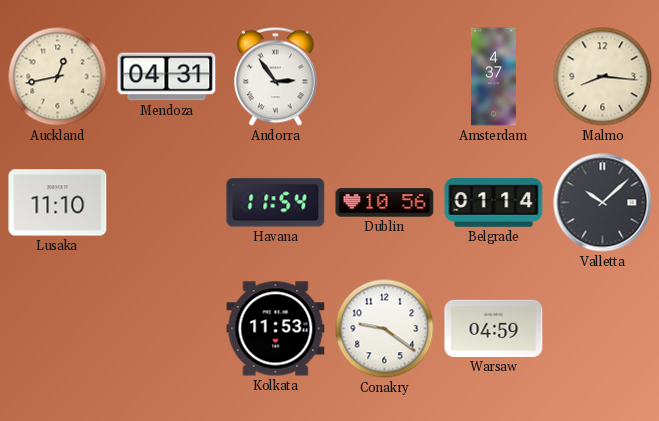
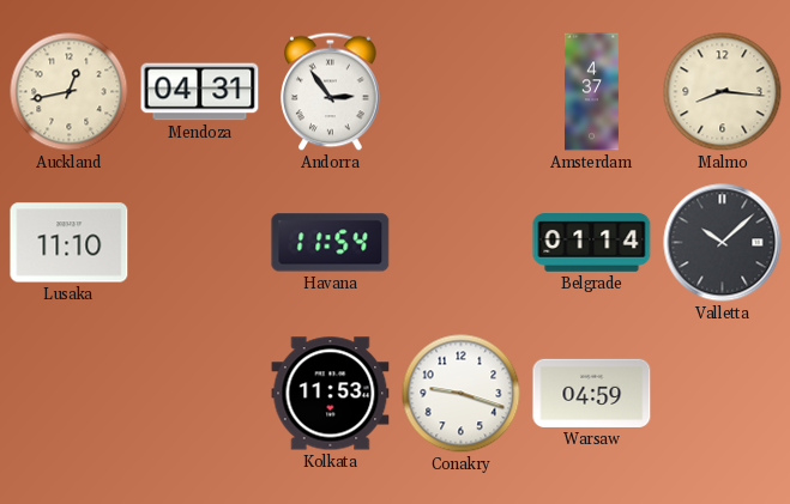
Dublin: 10:56 -> none
Conakry: 9:21 -> 9:18
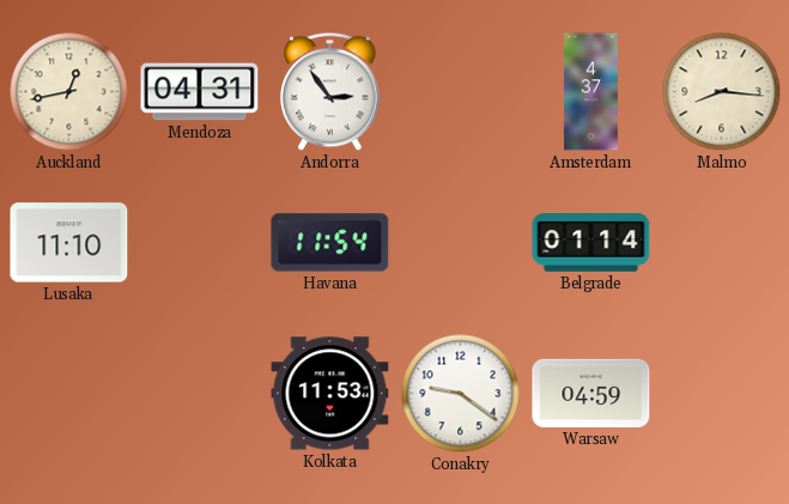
Valletta: 10:08 -> none
Conakry: 9:18 -> 9:21
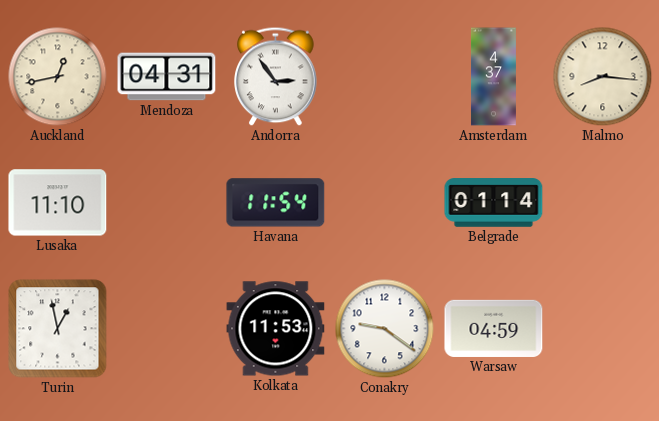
Turin: none -> 12:58
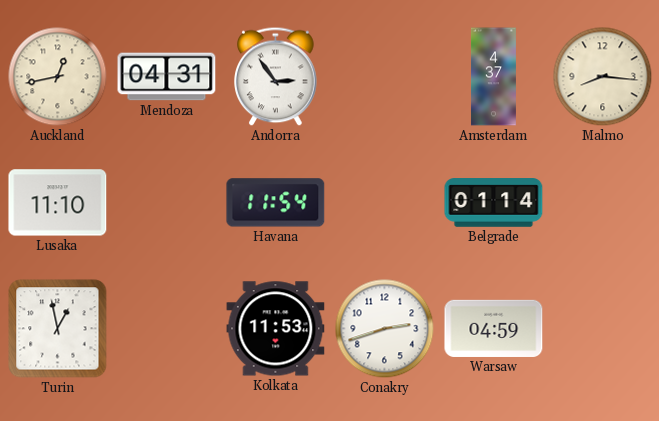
Conakry: 9:21 -> 2:42
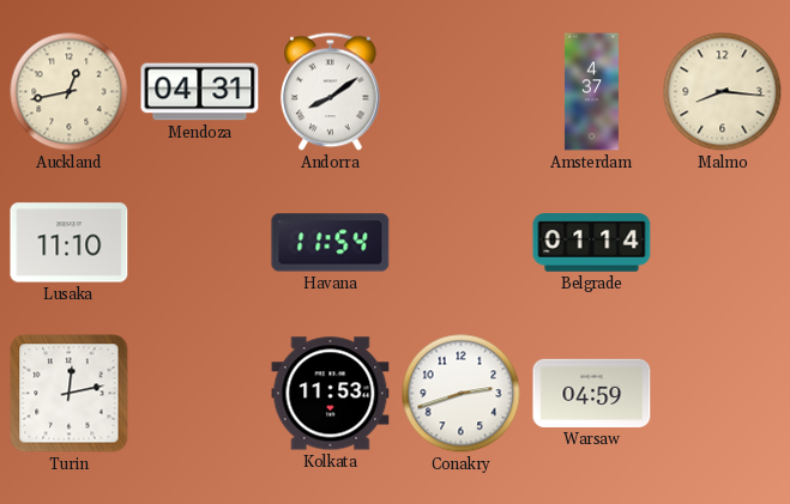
Andorra: 2:54 -> 8:09
Turin: 12:58 -> 12:13
